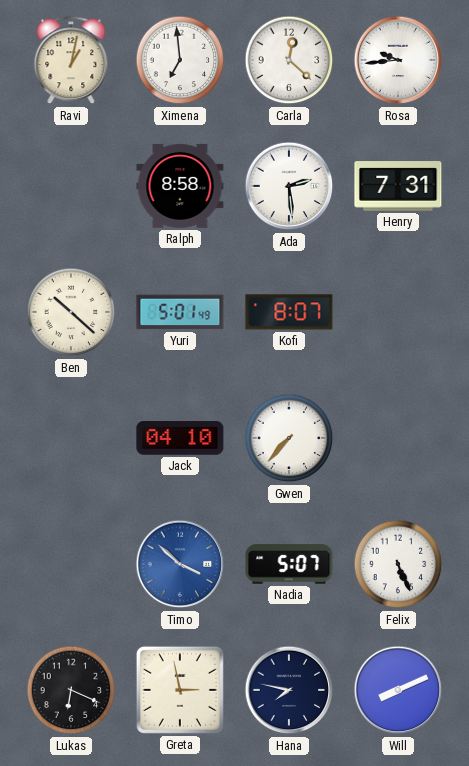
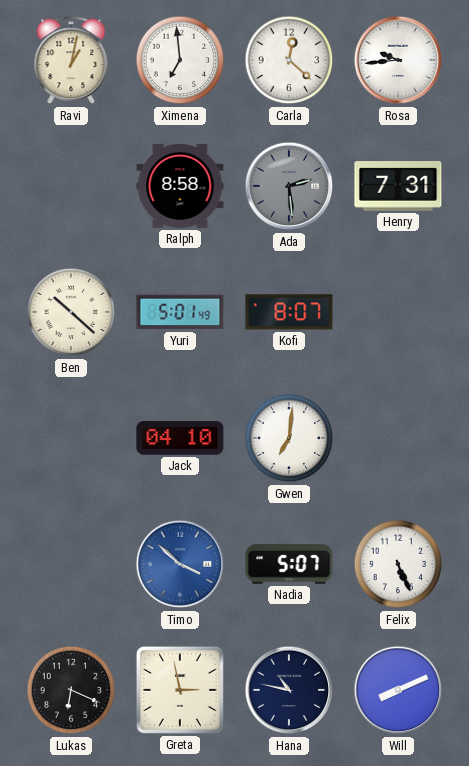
Ada dial: white -> grey
Gwen: 7:37 -> 7:01
Hana: 7:47 -> 10:47
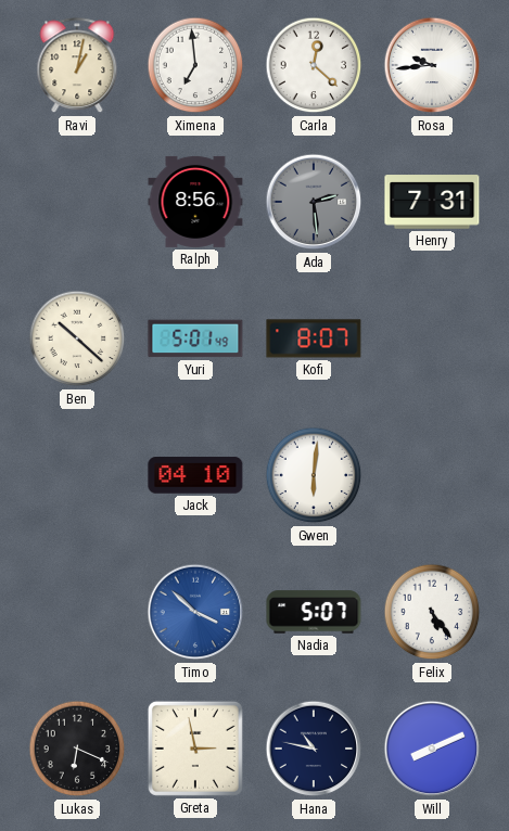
Ralph: 8:58 -> 8:56
Gwen: 7:01 -> 6:01
Felix: 5:26 -> 5:24
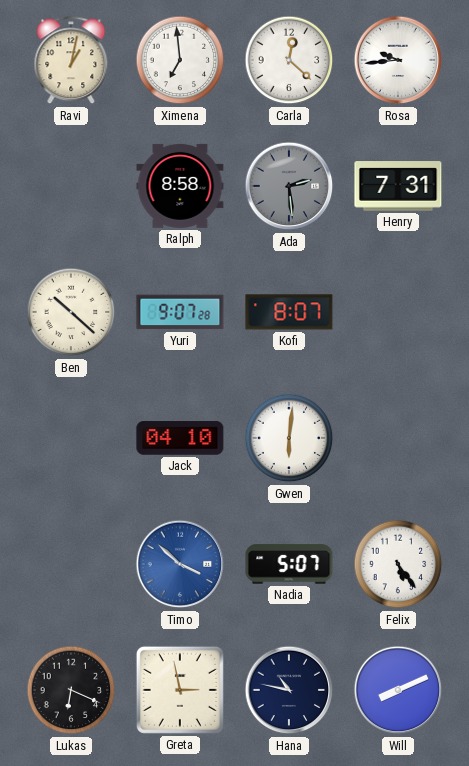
Ralph: 8:56 -> 8:58
Yuri: 5:01 -> 9:07
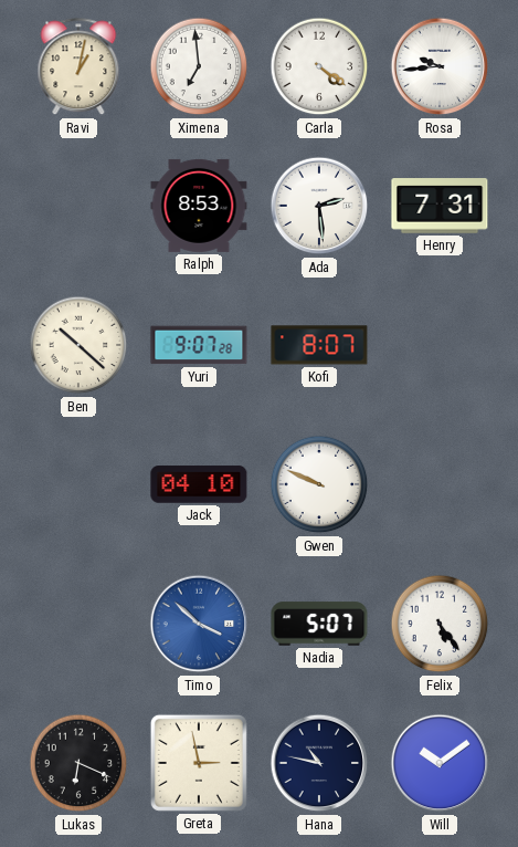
Carla: 12:22 -> 4:21
Ralph: 8:58 -> 8:53
Ada dial: grey -> white
Gwen: 6:01 -> 9:49
Will: 8:11 -> 10:09
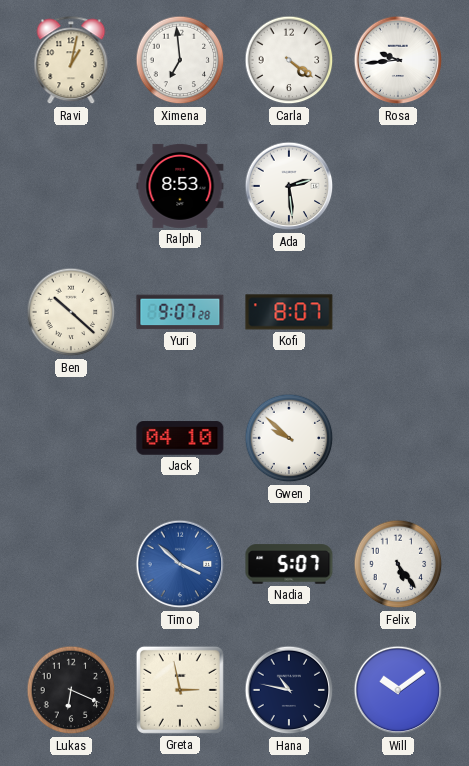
Henry: 7:31 -> none
Gwen: 9:49 -> 9:52
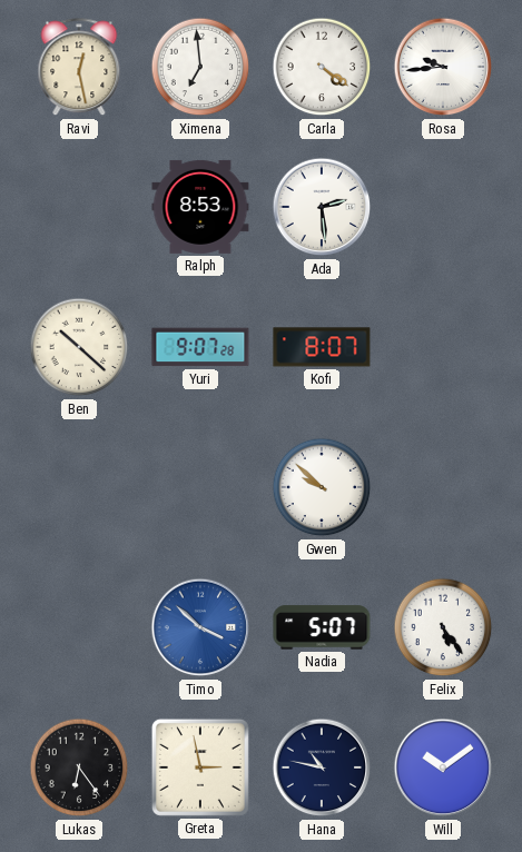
Ravi: 1:02 -> 12:28
Jack: 04:10 -> none
Lukas: 6:19 -> 6:24
